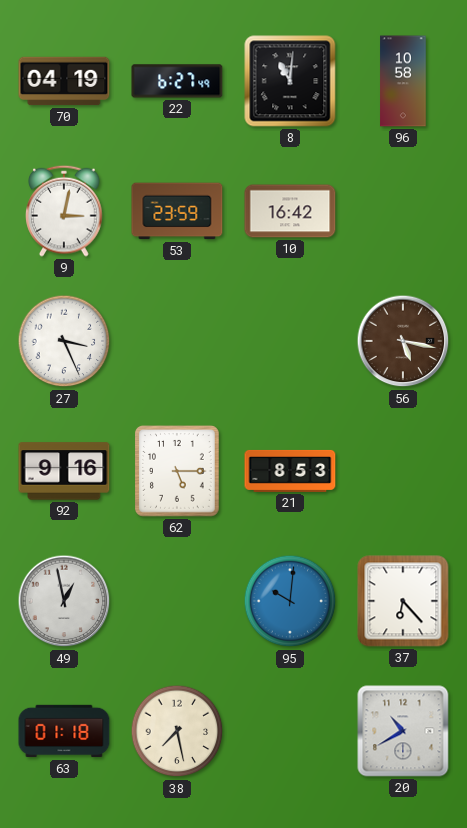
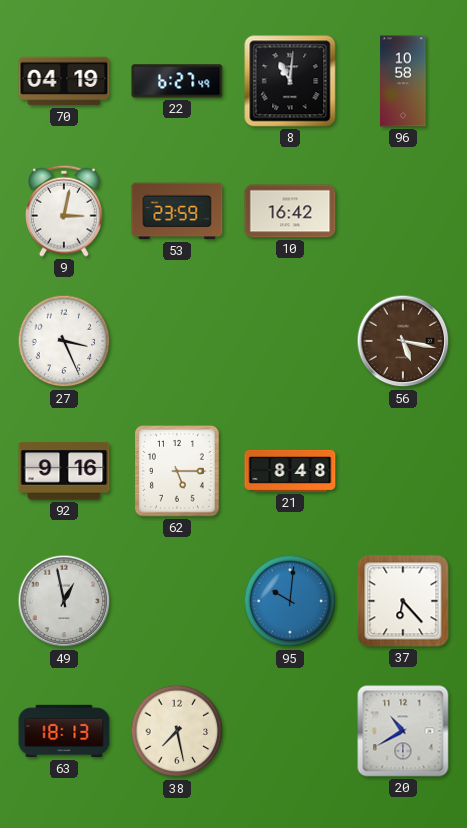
21: 8:53 -> 8:48
63: 01:18 -> 18:13
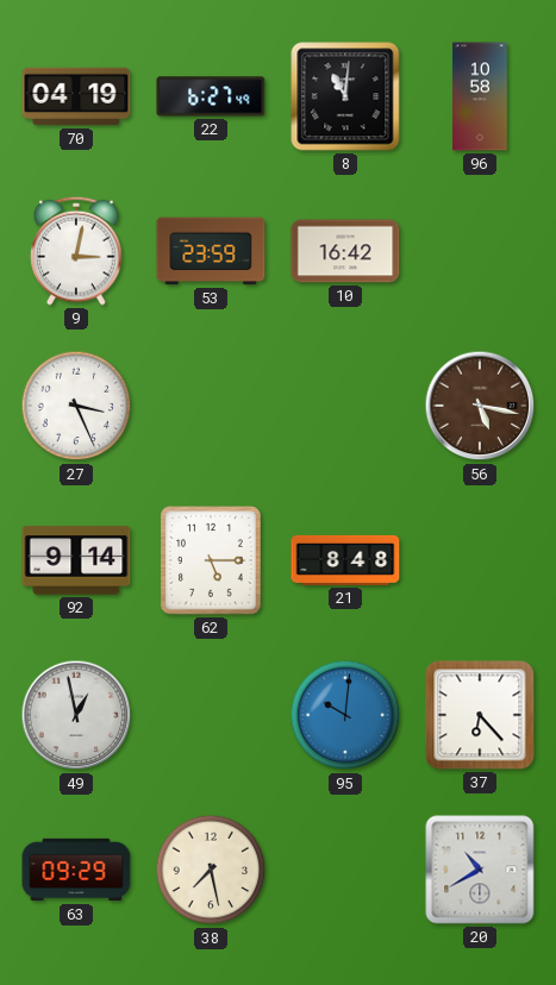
92: 9:16 -> 9:14
63: 18:13 -> 09:29
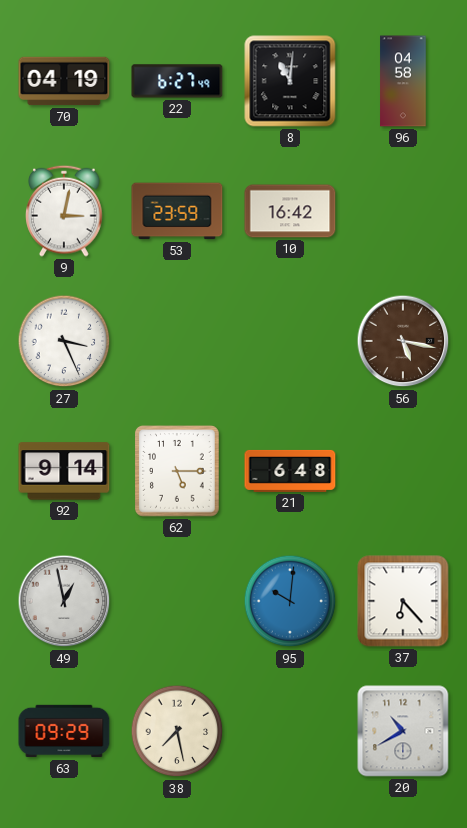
96: 10:58 -> 04:58
21: 8:48 -> 6:48
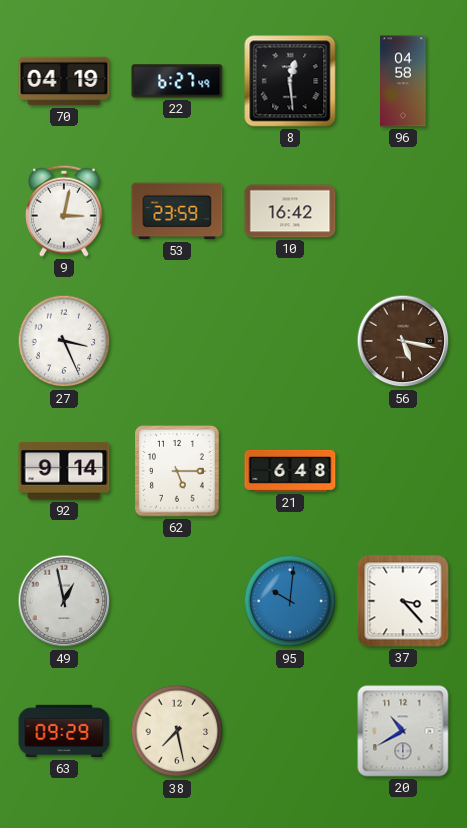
8: 11:01 -> 12:29
37: 6:23 -> 3:23
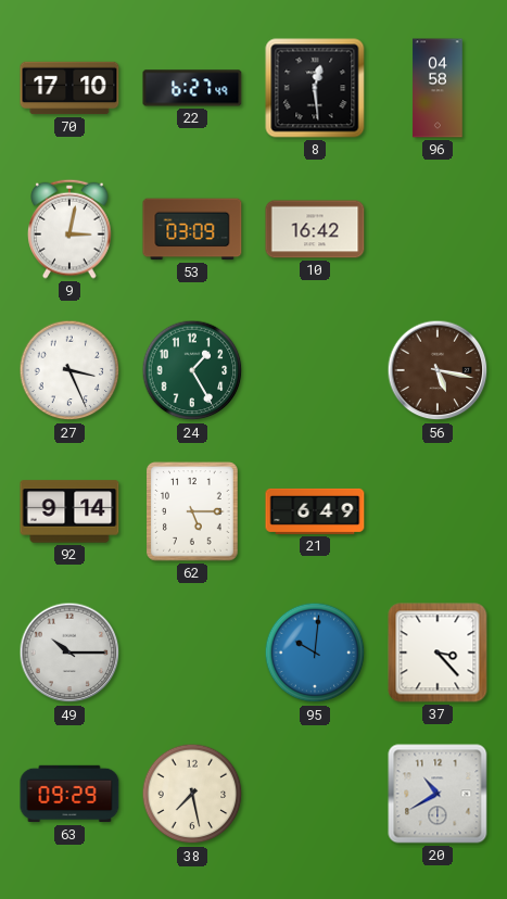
70: 04:19 -> 17:10
53: 23:59 -> 03:09
24: none -> 1:25
21: 6:48 -> 6:49
49: 12:58 -> 10:15
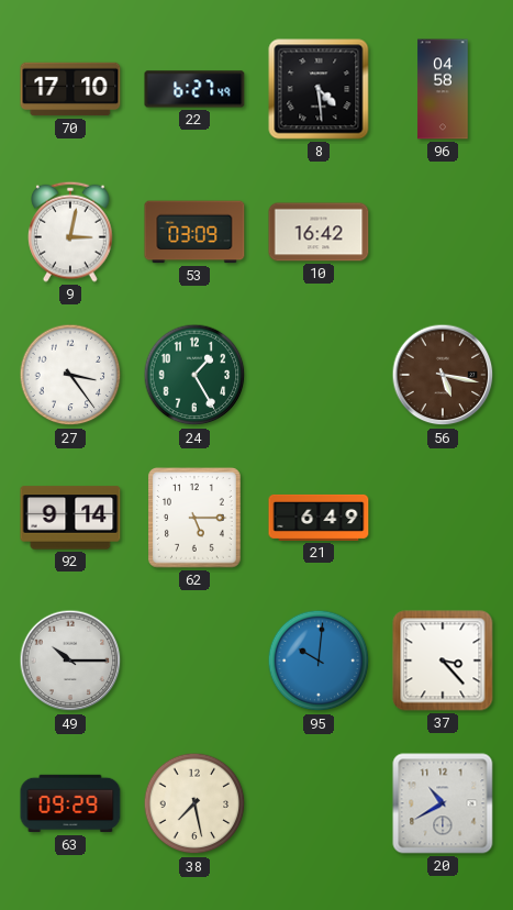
8: 12:29 -> 4:29
27: 3:26 -> 3:24
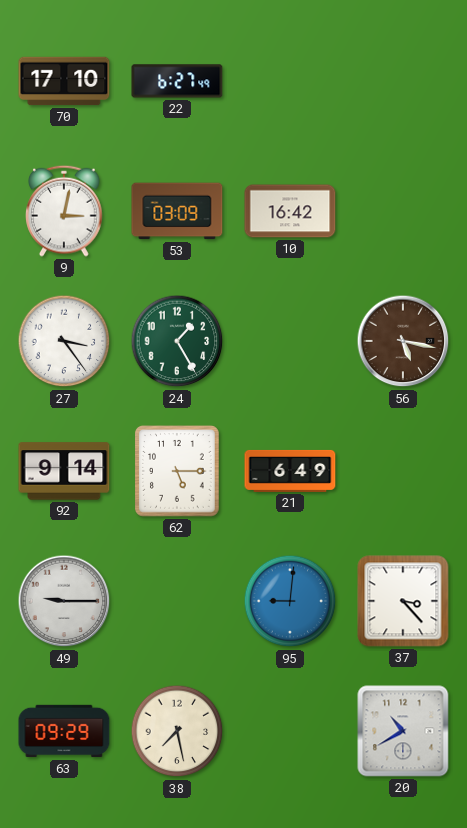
8: 4:29 -> none
96: 04:58 -> none
49: 10:15 -> 9:15
95: 10:01 -> 9:01
